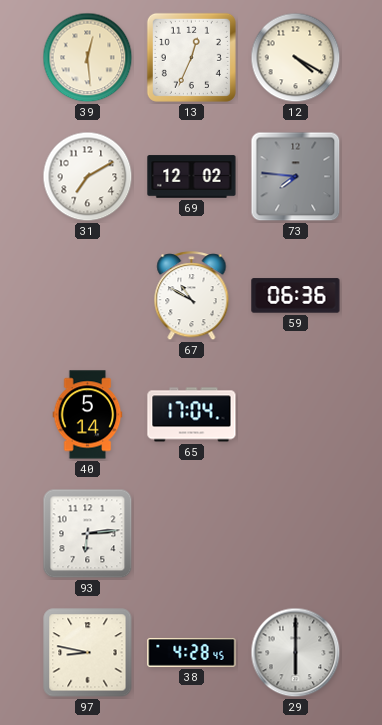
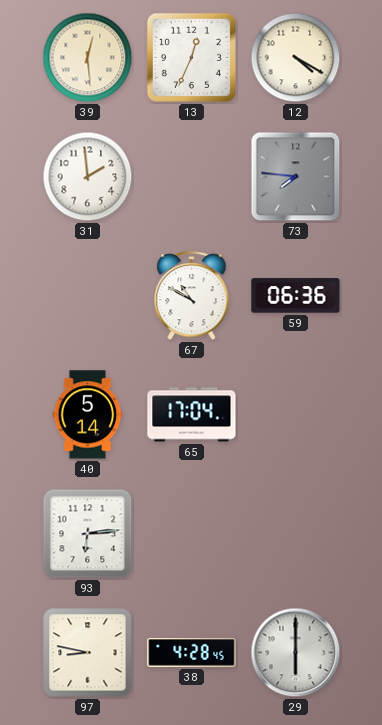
31: 7:10 -> 1:59
69: 12:02 -> none
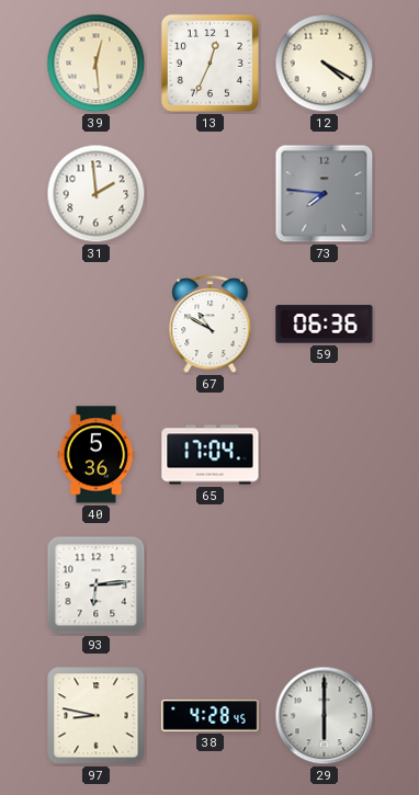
40: 5:14 -> 5:36
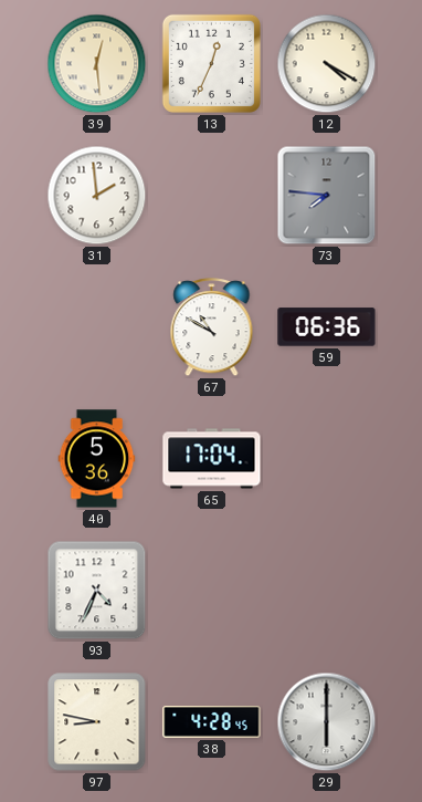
93: 6:14 -> 4:34
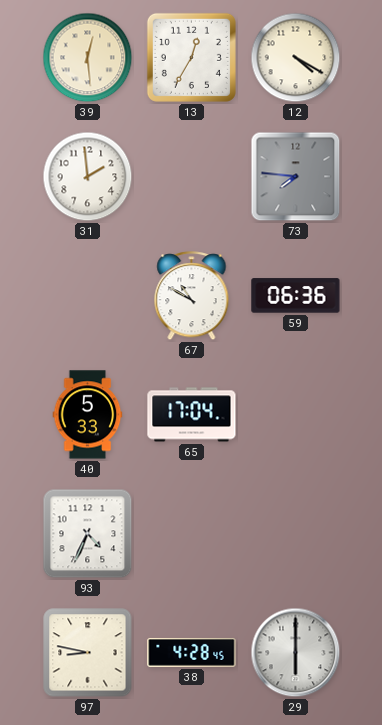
13: 12:34 -> 12:35
40: 5:36 -> 5:33
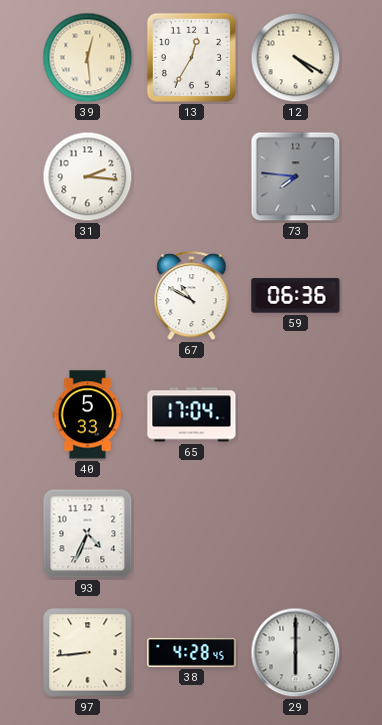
31: 1:59 -> 2:16
97: 8:47 -> 8:44
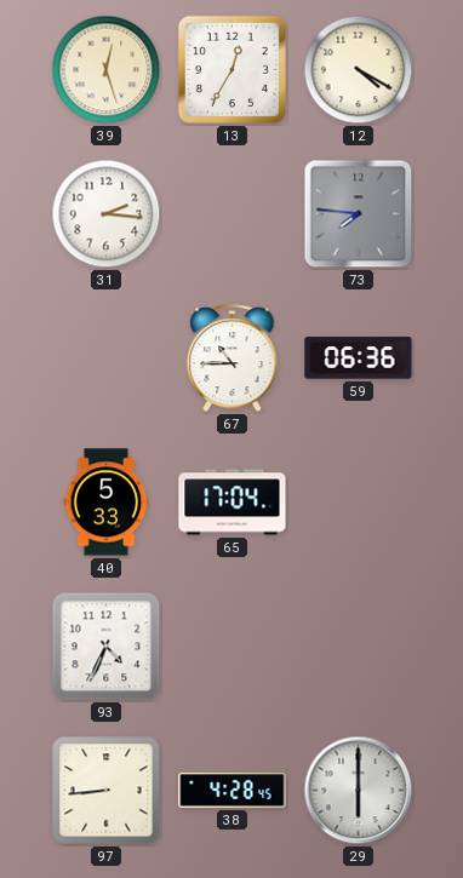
39: 12:29 -> 12:27
67: 10:50 -> 10:45
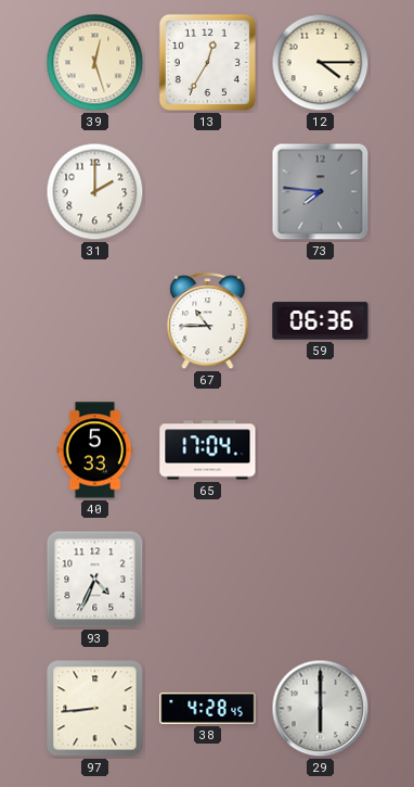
12: 4:20 -> 4:15
31: 2:16 -> 2:00
